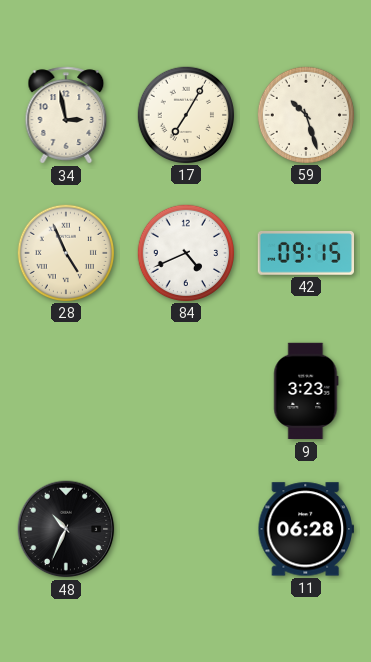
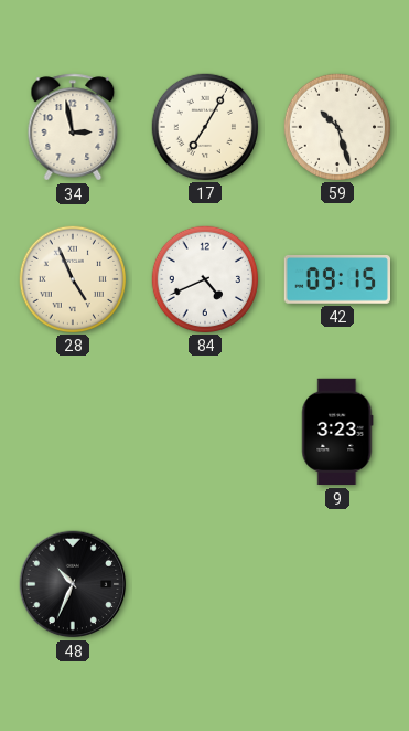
11: 06:28 -> none
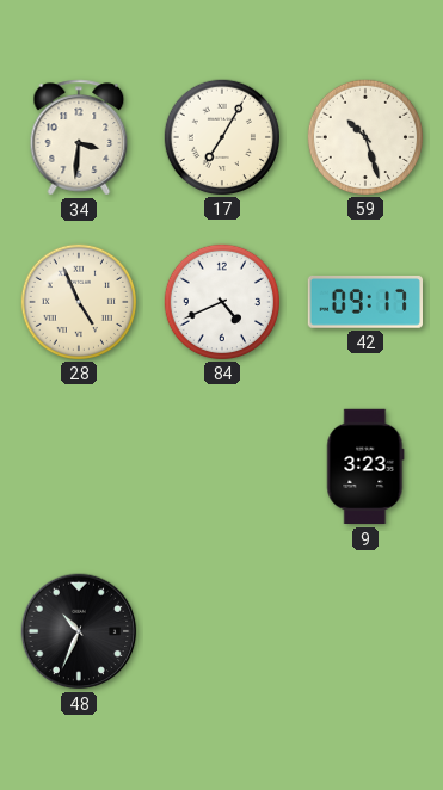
34: 2:58 -> 3:31
42: 09:15 -> 09:17
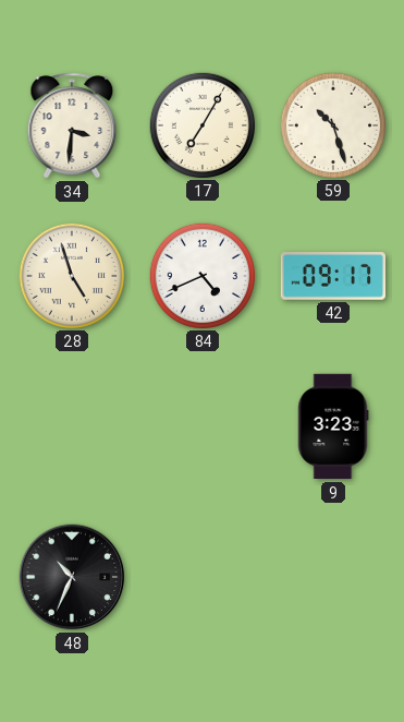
28: 4:56 -> 4:57
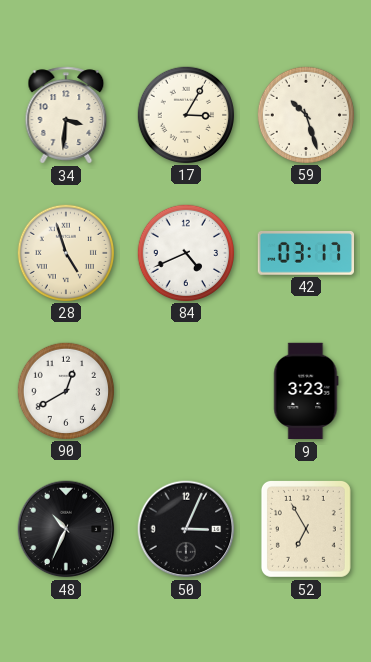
17: 7:05 -> 3:05
42: 09:17 -> 03:17
90: none -> 12:40
50: none -> 3:04
52: none -> 6:55
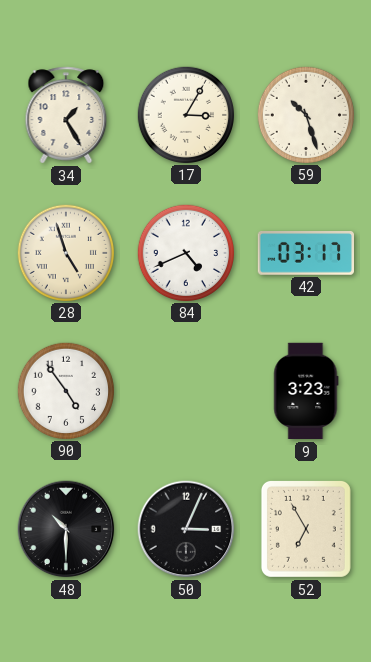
34: 3:31 -> 1:25
90: 12:40 -> 4:54
48: 10:34 -> 10:30
